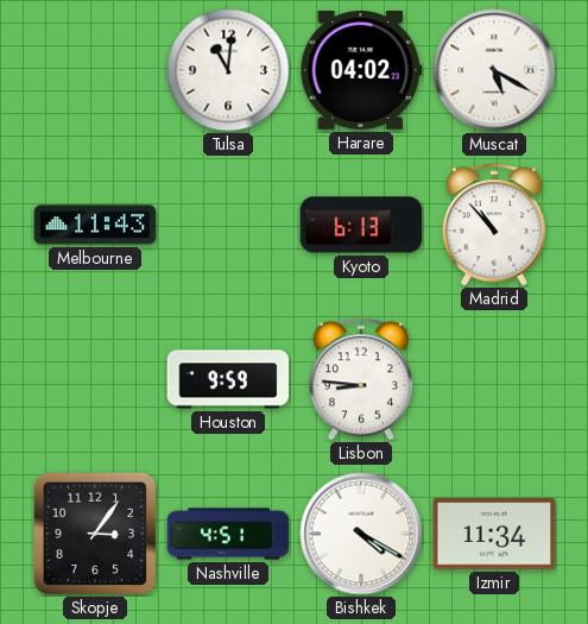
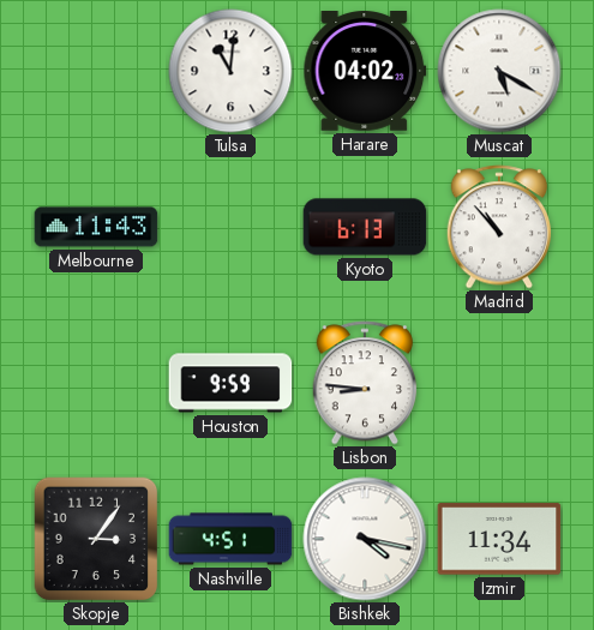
Bishkek: 4:20 -> 4:17
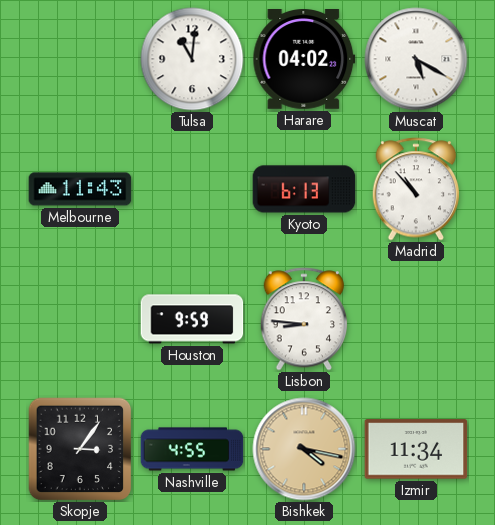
Nashville: 4:51 -> 4:55
Bishkek dial: white -> champagne
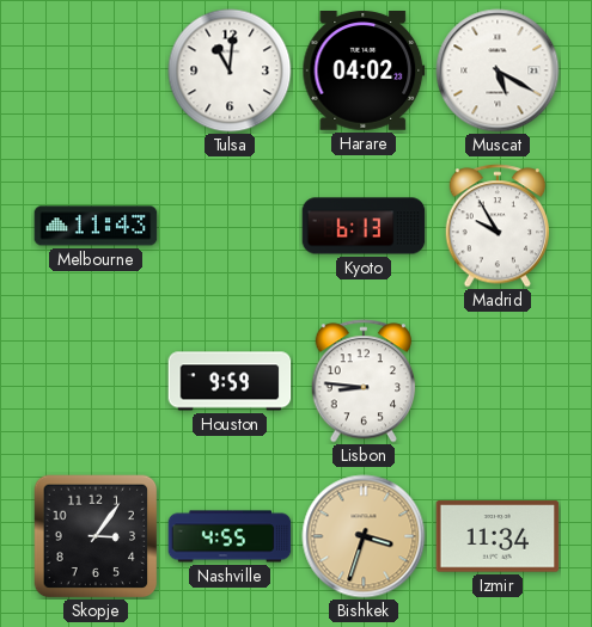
Madrid: 10:53 -> 9:55
Bishkek: 4:17 -> 3:33
